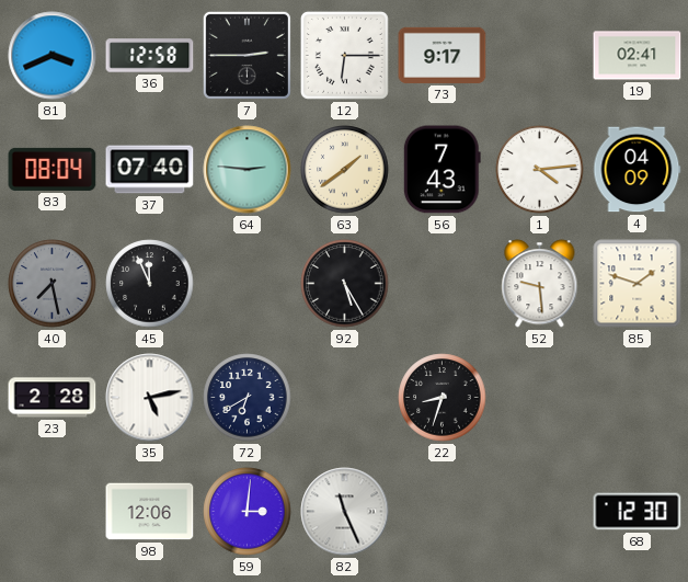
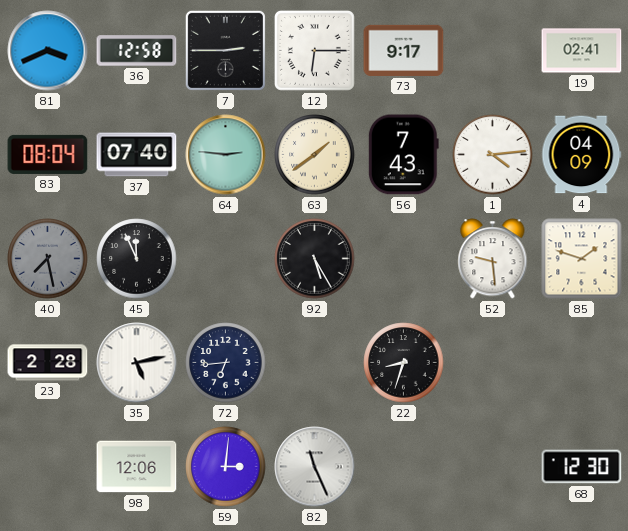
72: 6:40 -> 6:44
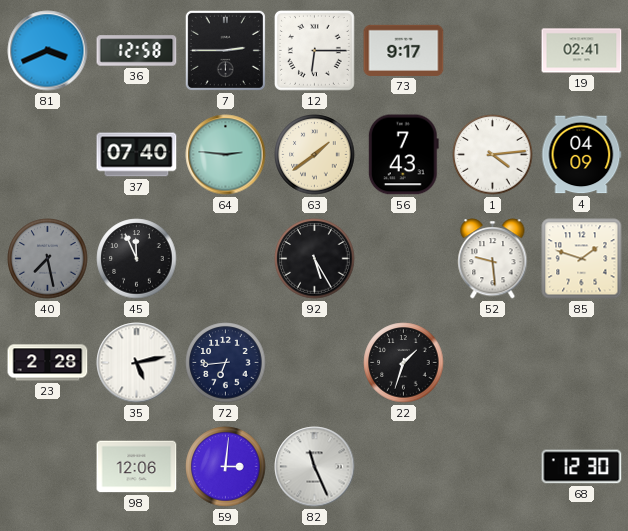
83: 08:04 -> none
22: 8:33 -> 1:33
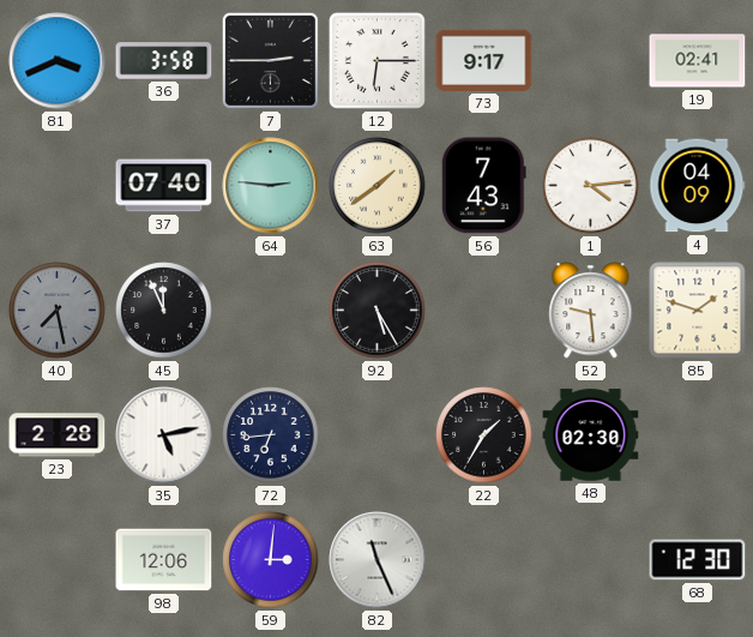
36: 12:58 -> 3:58
22: 1:33 -> 1:35
48: none -> 02:30
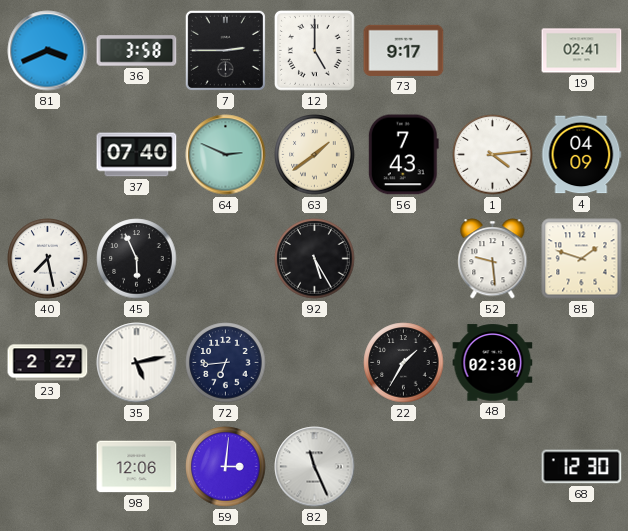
12: 6:15 -> 5:00
64: 2:46 -> 2:49
40 dial: grey -> white
45: 11:56 -> 5:56
23: 2:28 -> 2:27
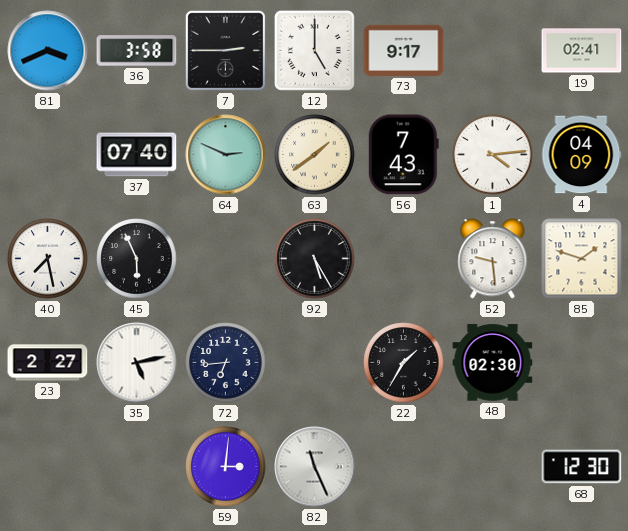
98: 12:06 -> none
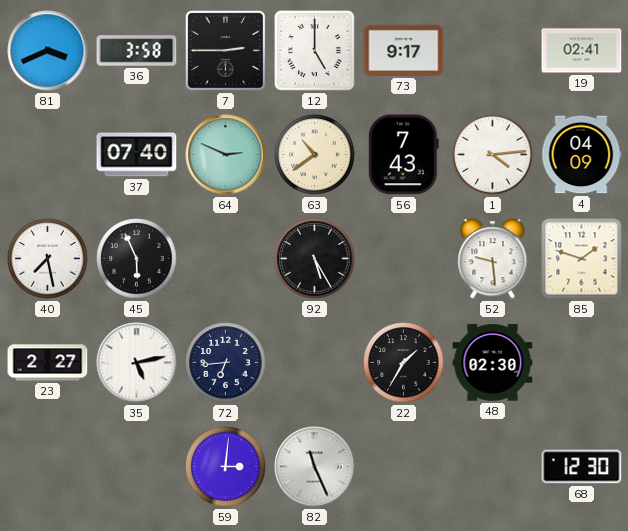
63: 1:39 -> 10:39
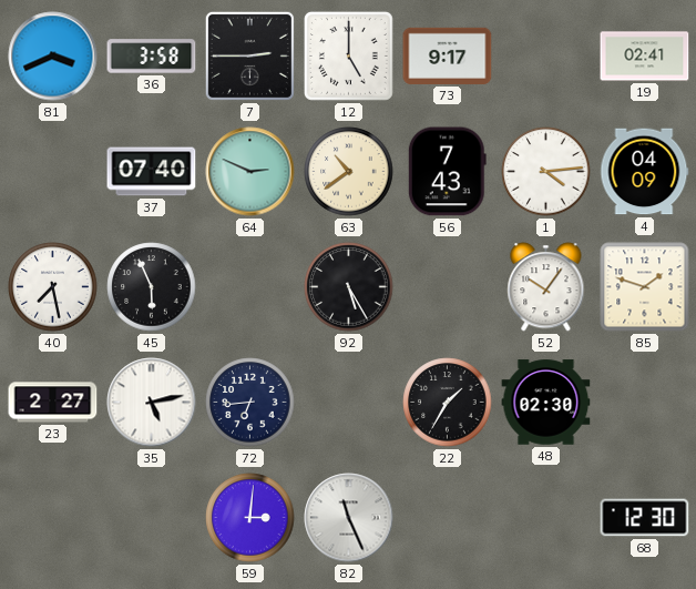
52: 9:29 -> 10:06
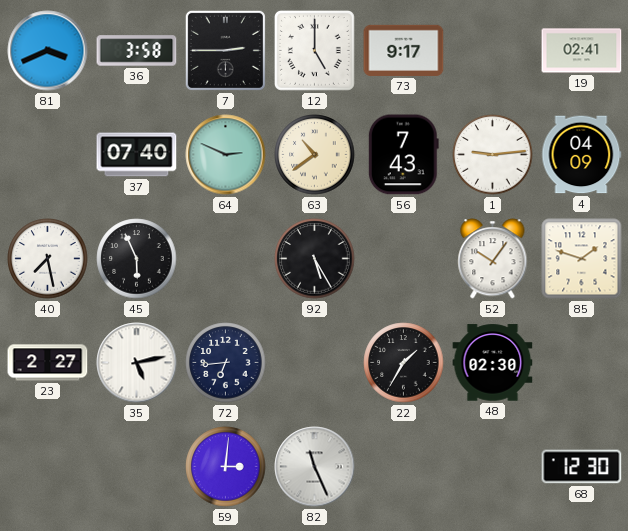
1: 4:14 -> 9:14
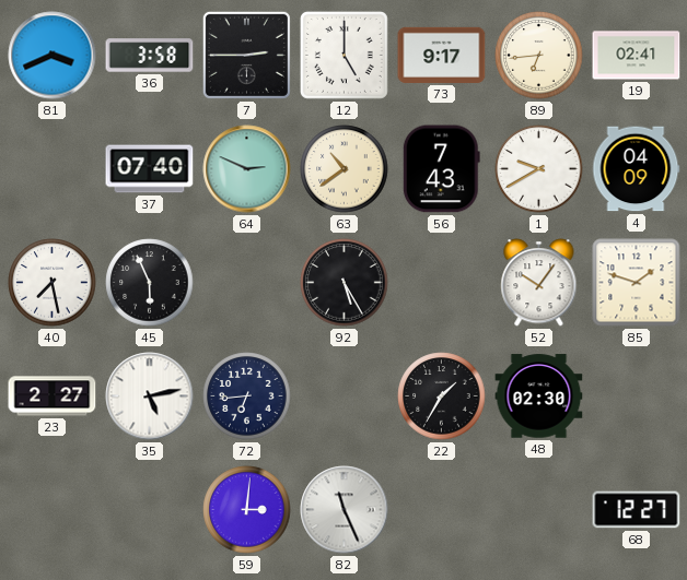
89: none -> 6:44
1: 9:14 -> 9:40
68: 12:30 -> 12:27
